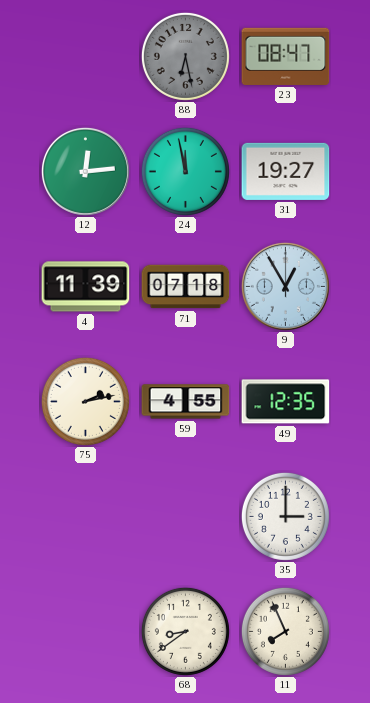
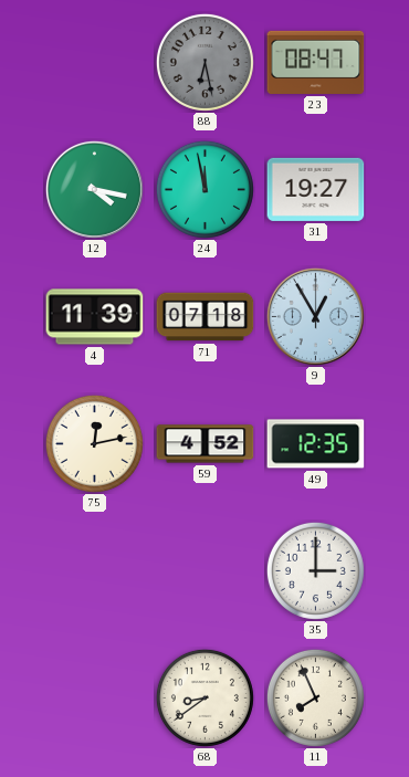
12: 12:14 -> 4:17
75: 2:13 -> 12:13
59: 4:55 -> 4:52
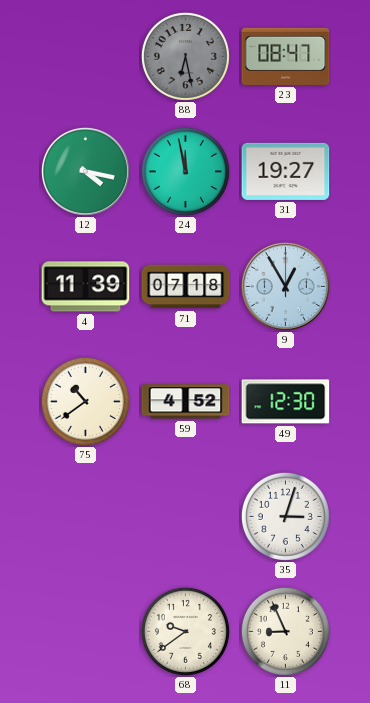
75: 12:13 -> 10:39
49: 12:35 -> 12:30
35: 3:00 -> 3:03
68: 8:39 -> 9:39
11: 7:56 -> 8:56
